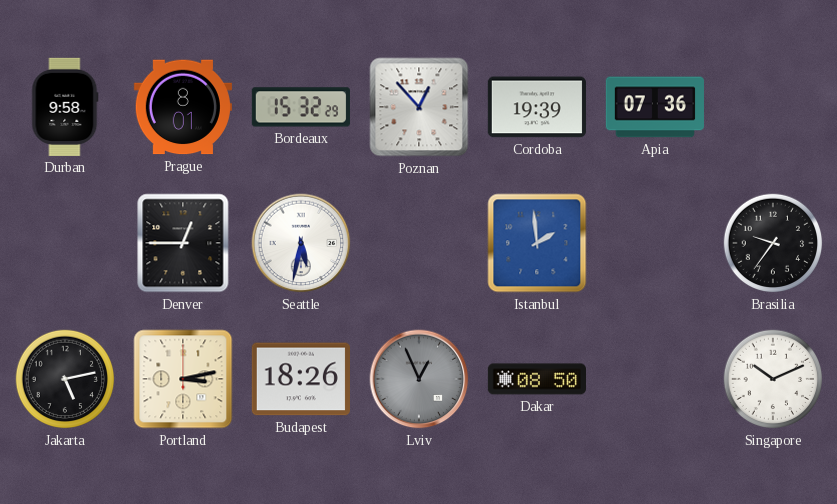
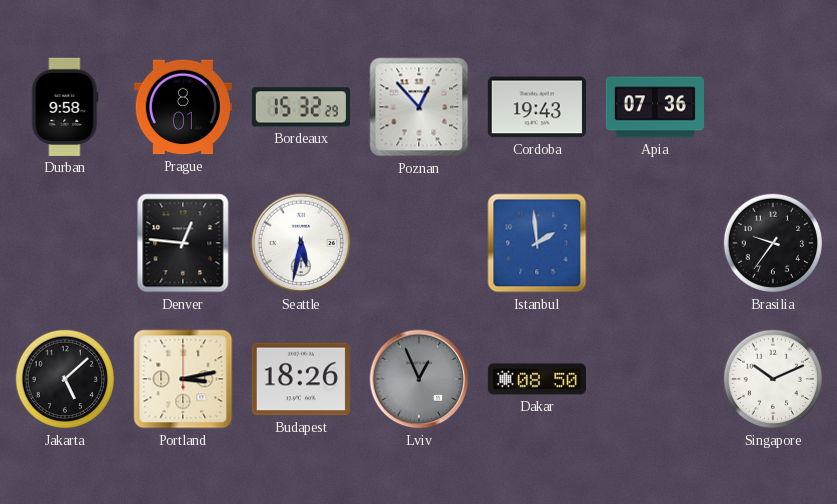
Cordoba: 19:39 -> 19:43
Denver: 12:45 -> 12:46
Jakarta: 5:13 -> 5:08
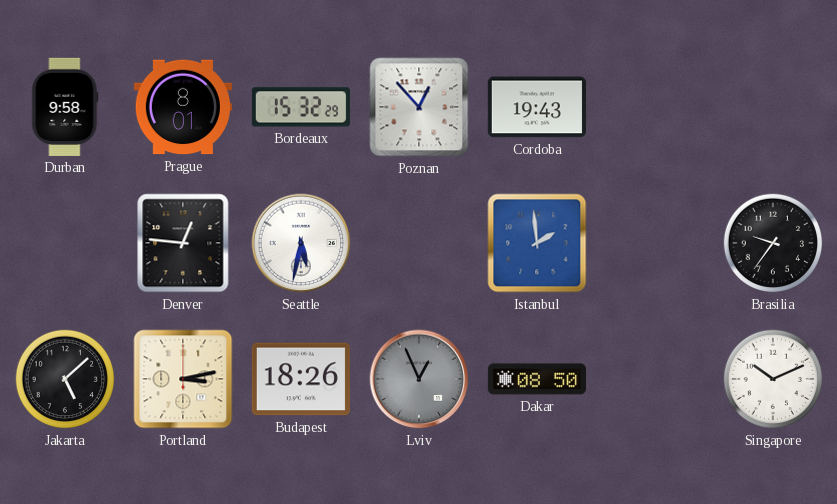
Apia: 07:36 -> none
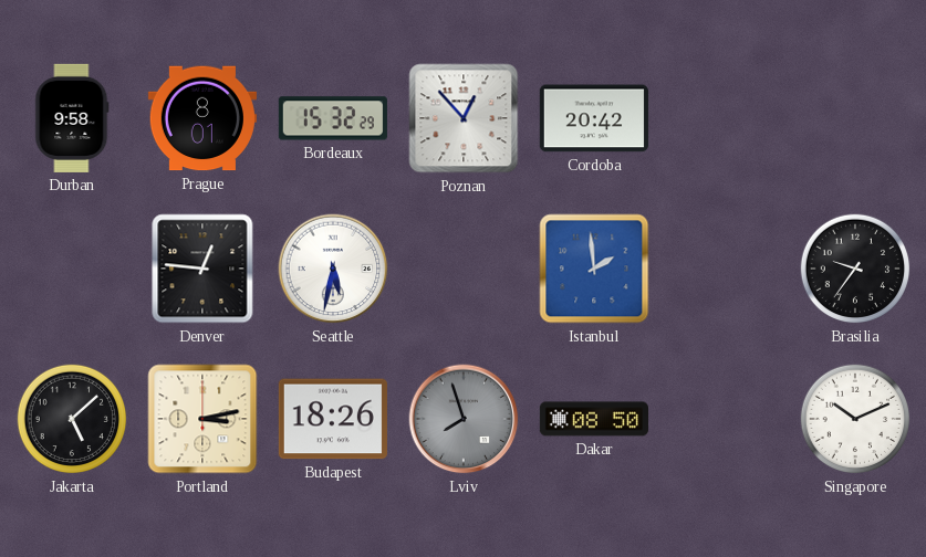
Cordoba: 19:43 -> 20:42
Lviv: 12:56 -> 7:57
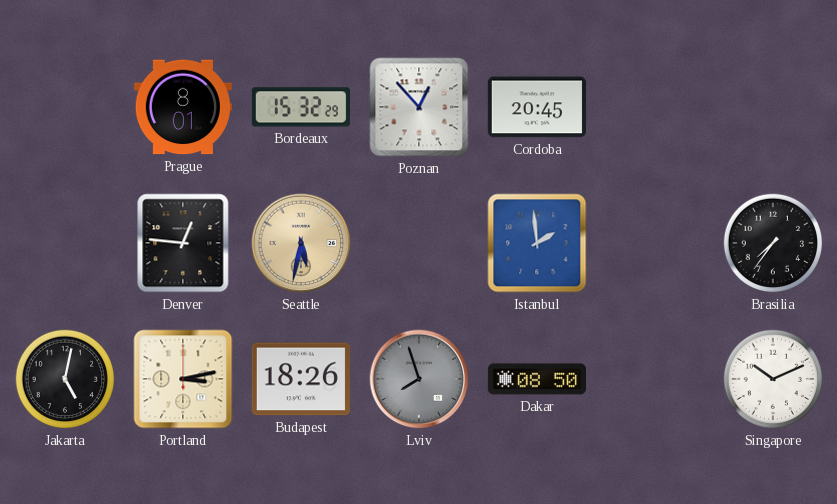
Durban: 9:58 -> none
Cordoba: 20:42 -> 20:45
Seattle dial: white -> champagne
Brasilia: 9:36 -> 7:36
Jakarta: 5:08 -> 5:02
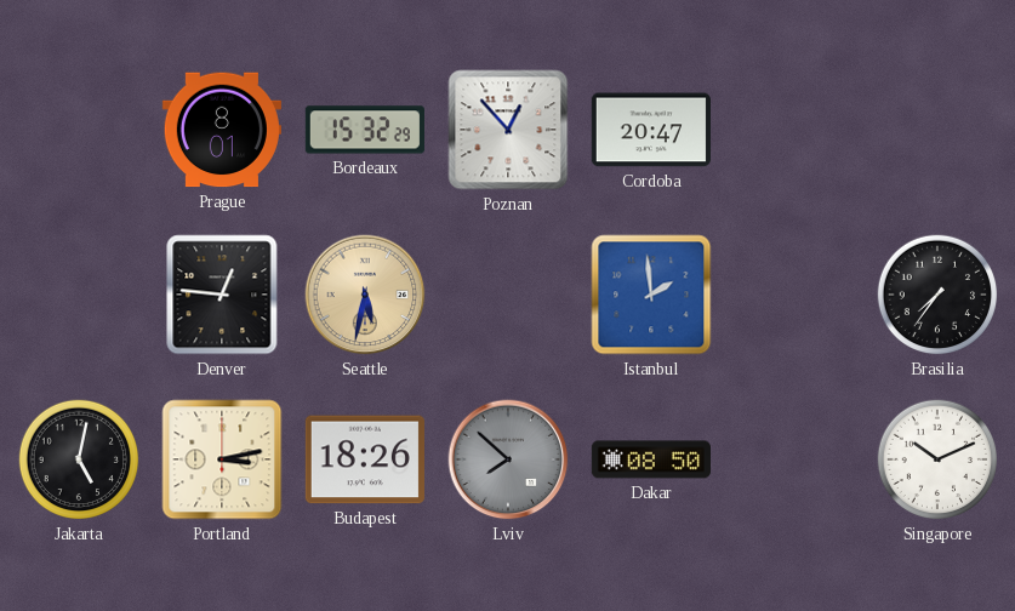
Cordoba: 20:45 -> 20:47
Lviv: 7:57 -> 7:52
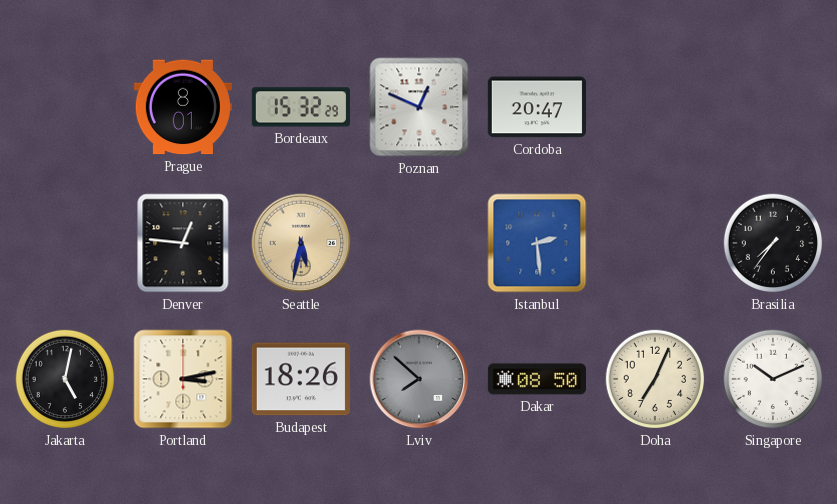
Poznan: 12:53 -> 12:49
Istanbul: 1:59 -> 2:29
Doha: none -> 7:04
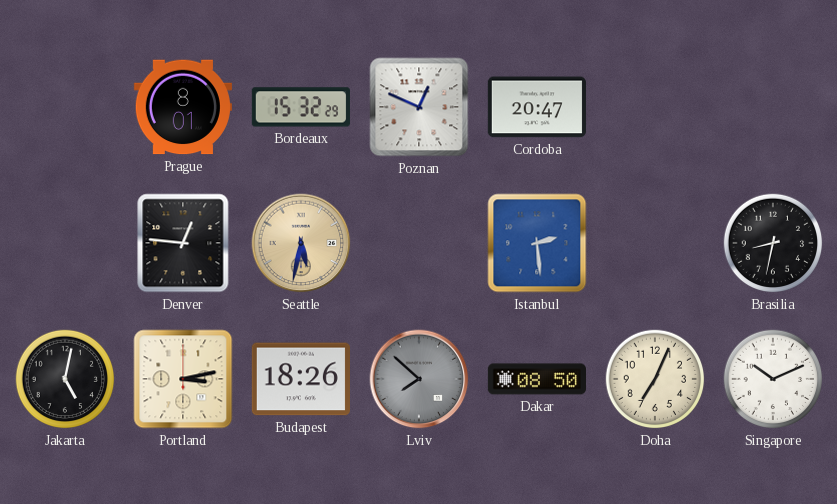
Brasilia: 7:36 -> 8:32
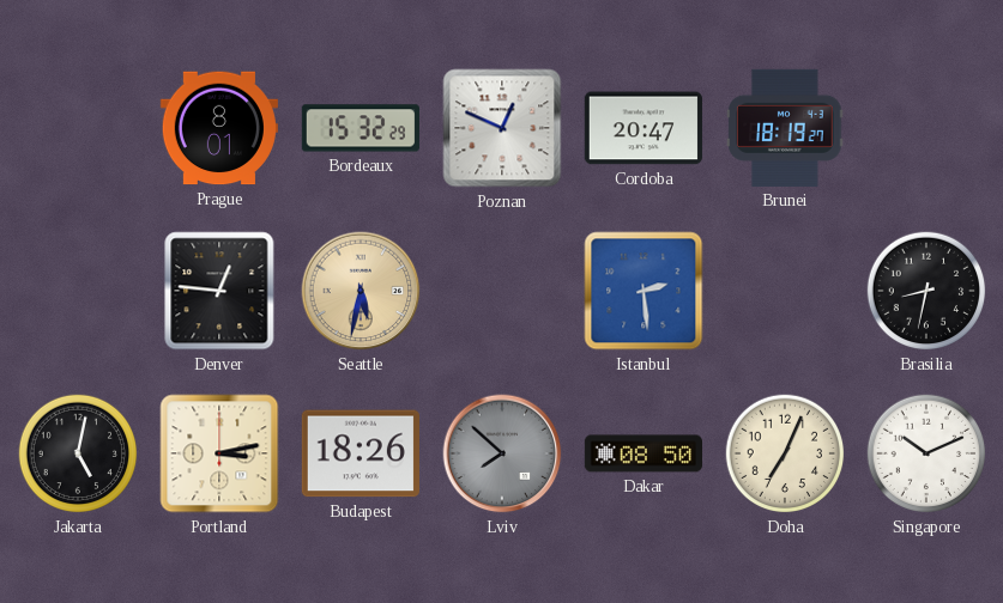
Brunei: none -> 18:19
